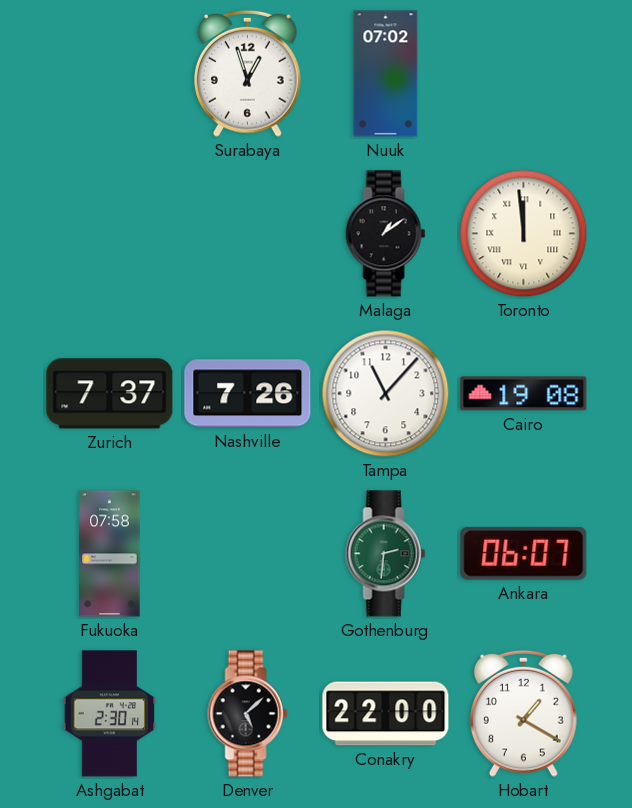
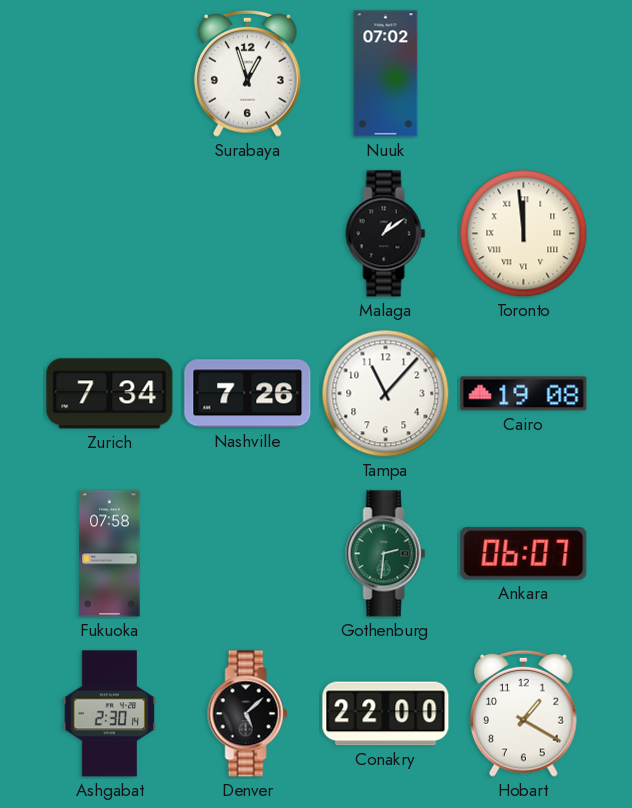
Zurich: 7:37 -> 7:34
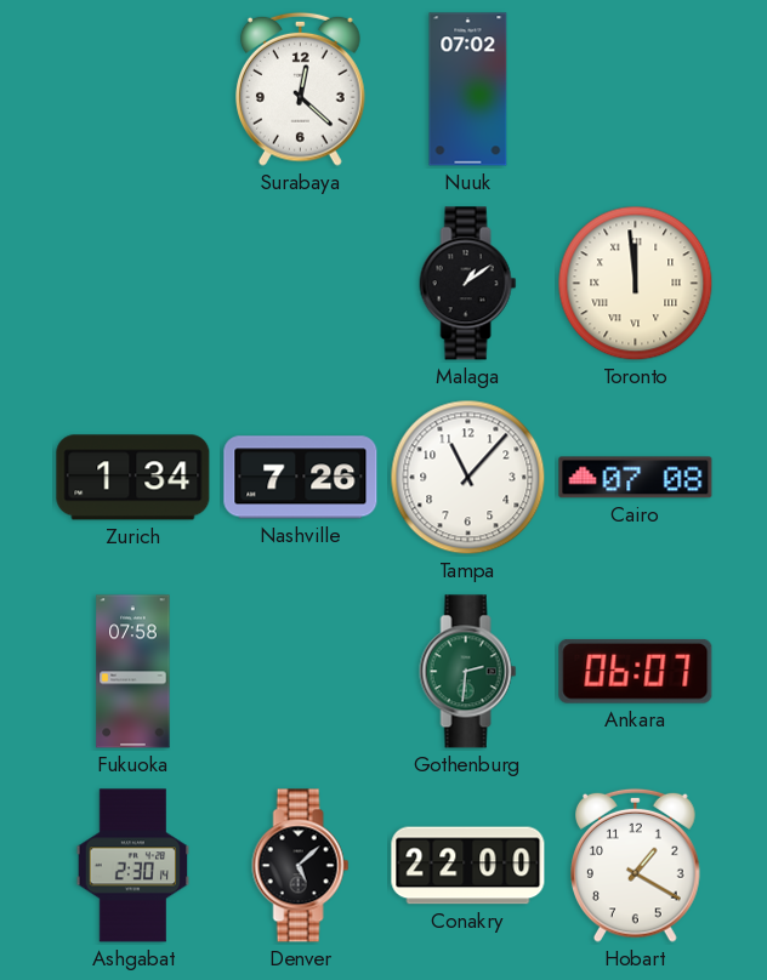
Surabaya: 12:57 -> 12:22
Zurich: 7:34 -> 1:34
Cairo: 19:08 -> 07:08
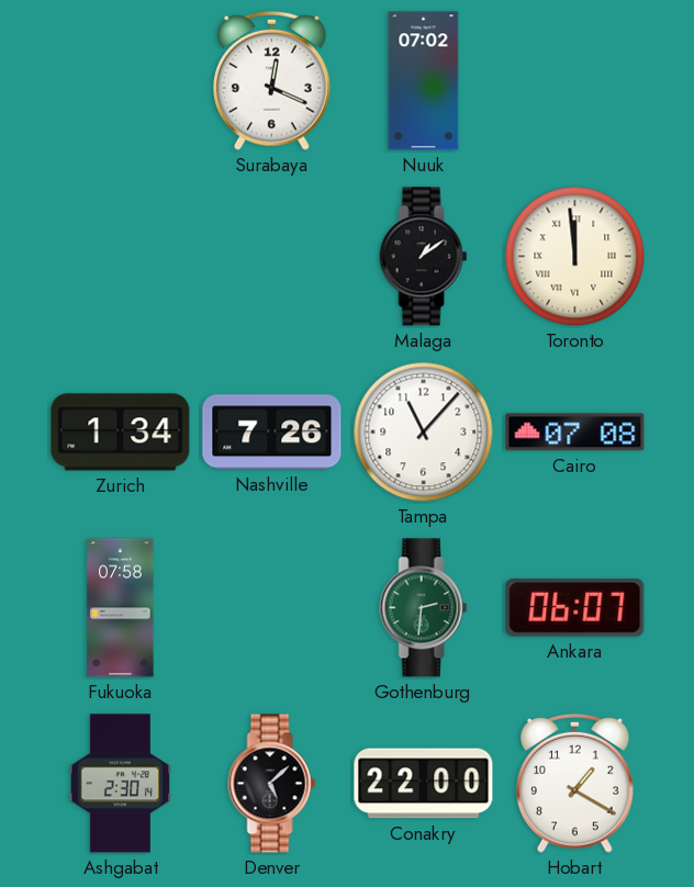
Surabaya: 12:22 -> 12:19
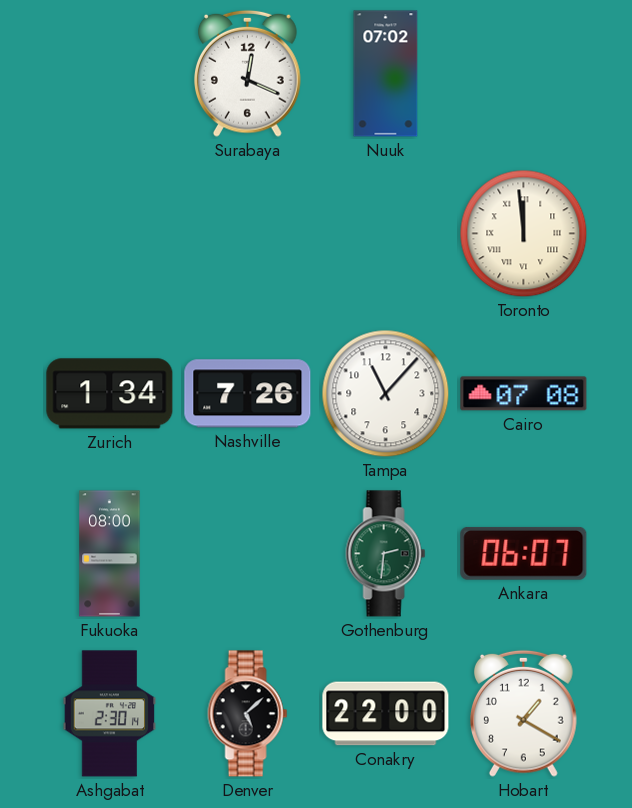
Malaga: 1:09 -> none
Fukuoka: 07:58 -> 08:00
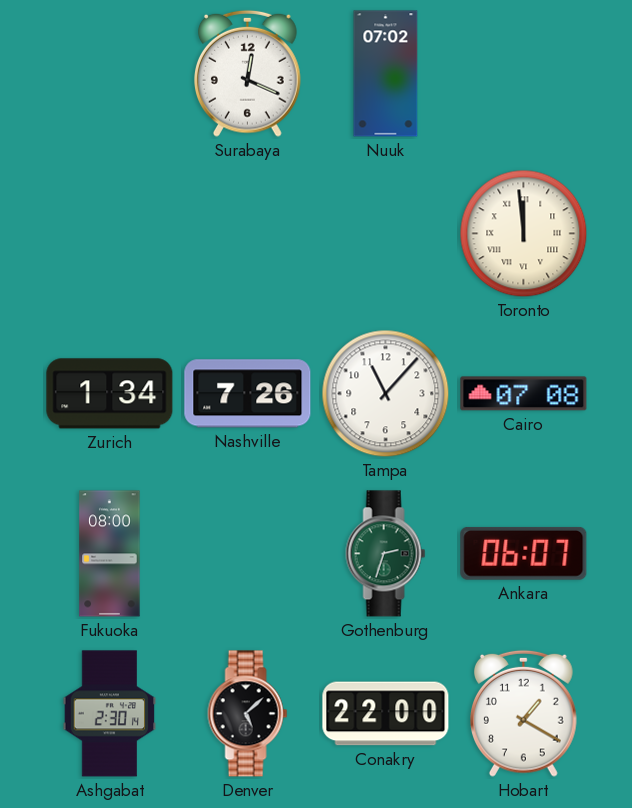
Gothenburg: 2:31 -> 2:33
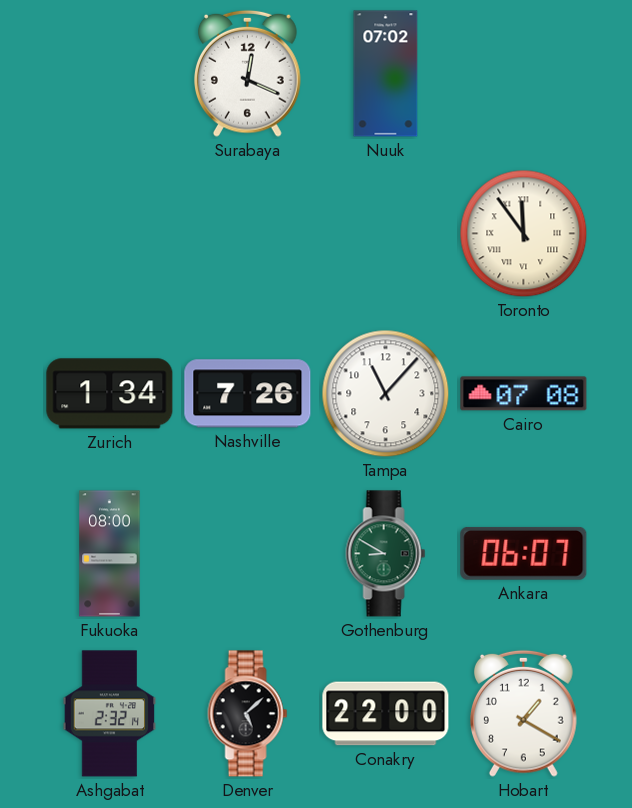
Toronto: 11:59 -> 11:54
Gothenburg: 2:33 -> 8:50
Ashgabat: 2:30 -> 2:32
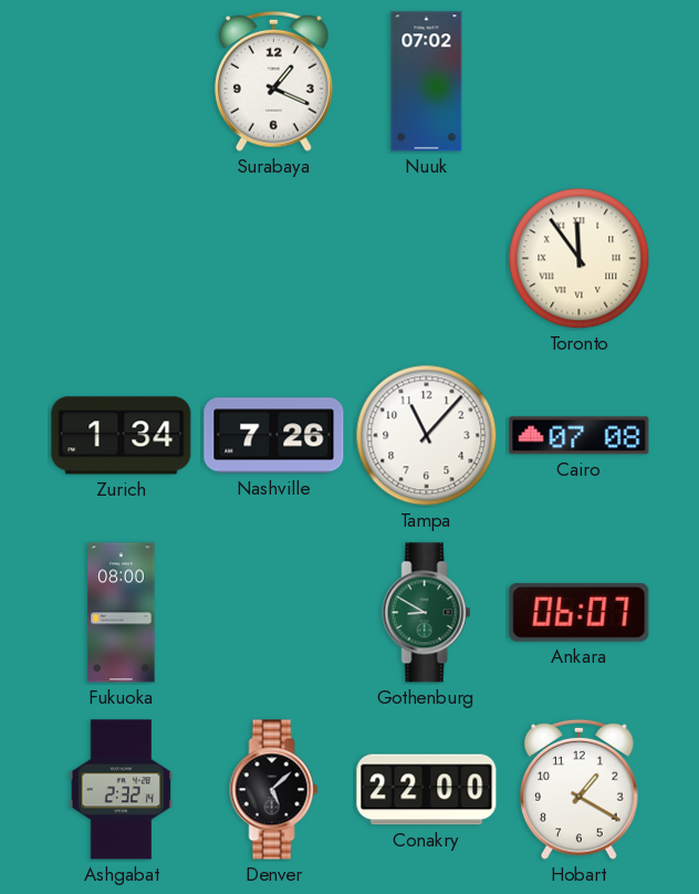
Surabaya: 12:19 -> 1:19
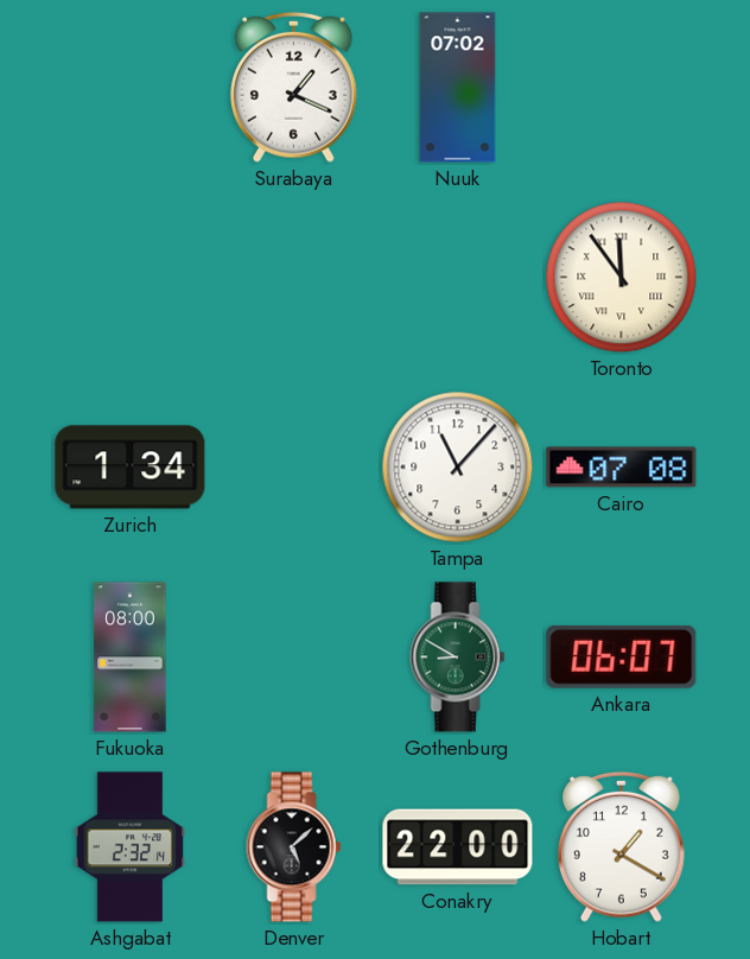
Nashville: 7:26 -> none
